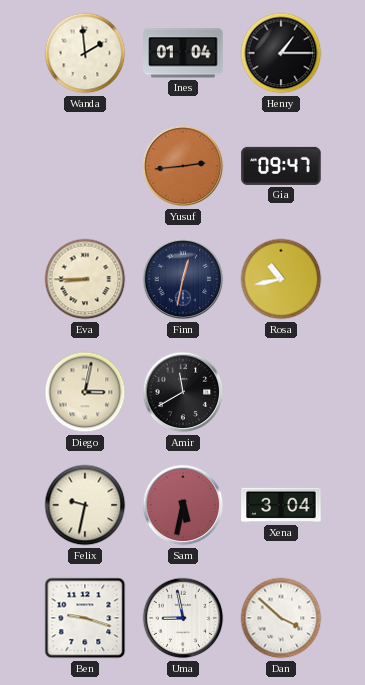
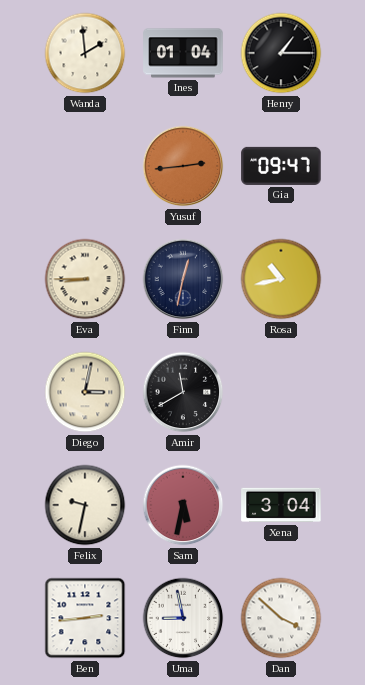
Ben: 9:18 -> 2:44
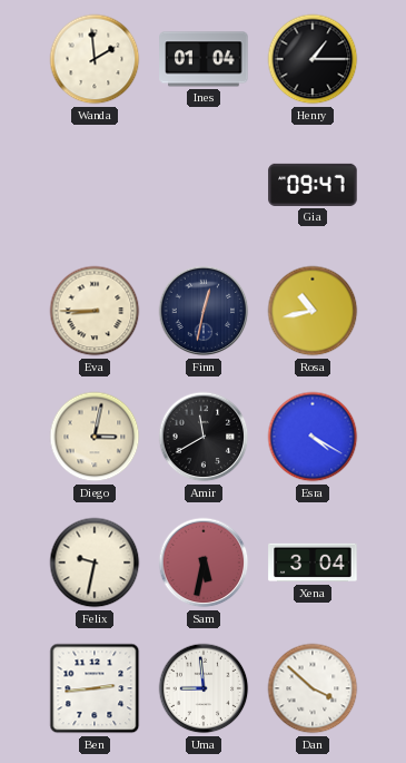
Yusuf: 2:44 -> none
Esra: none -> 4:20
Uma: 8:58 -> 8:59
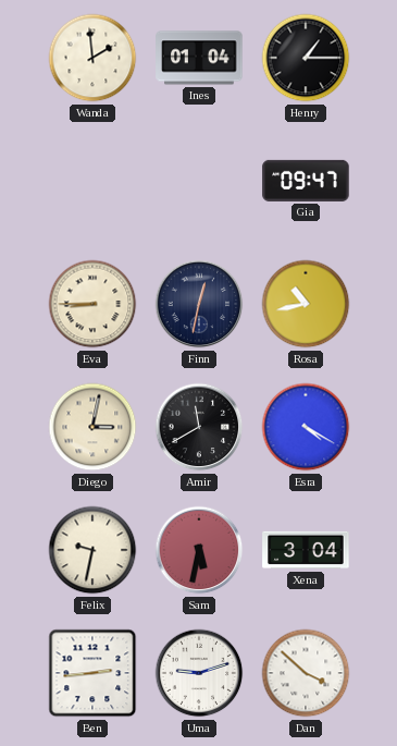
Uma: 8:59 -> 9:12
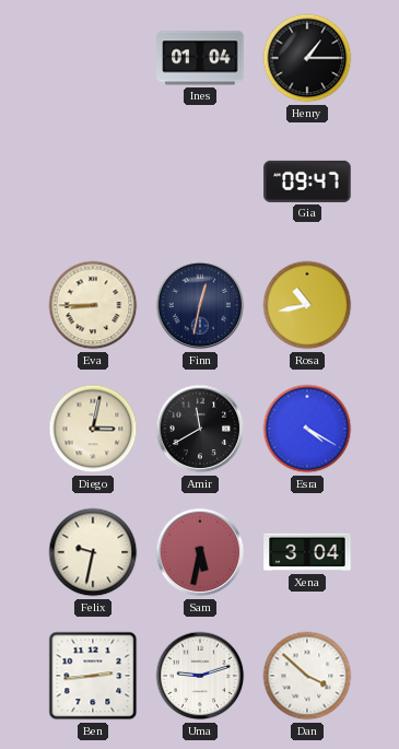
Wanda: 1:59 -> none
